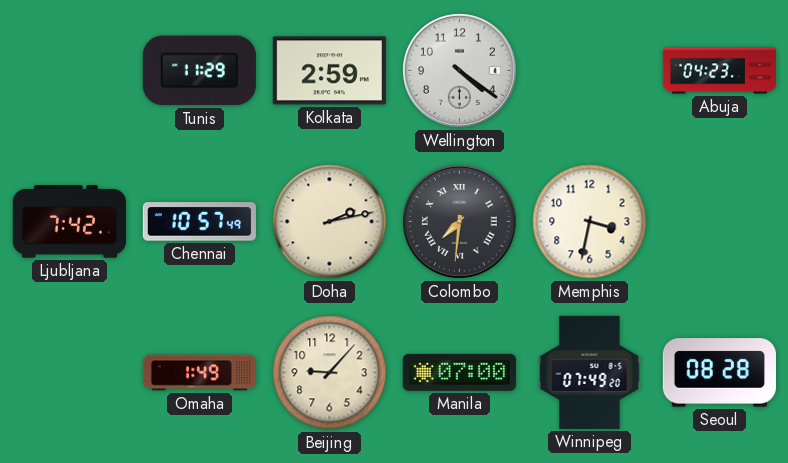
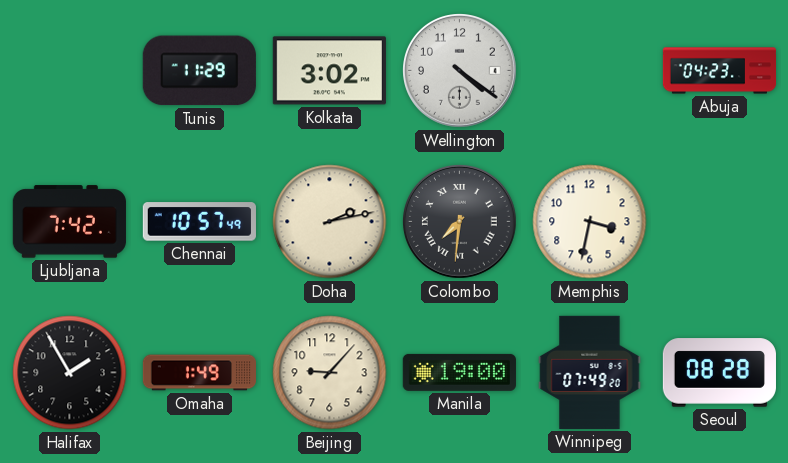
Kolkata: 2:59 -> 3:02
Halifax: none -> 1:55
Manila: 07:00 -> 19:00
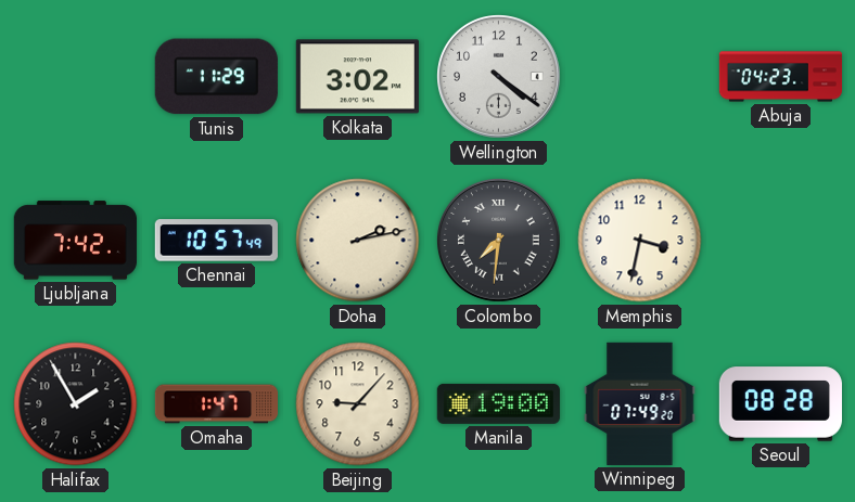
Omaha: 1:49 -> 1:47
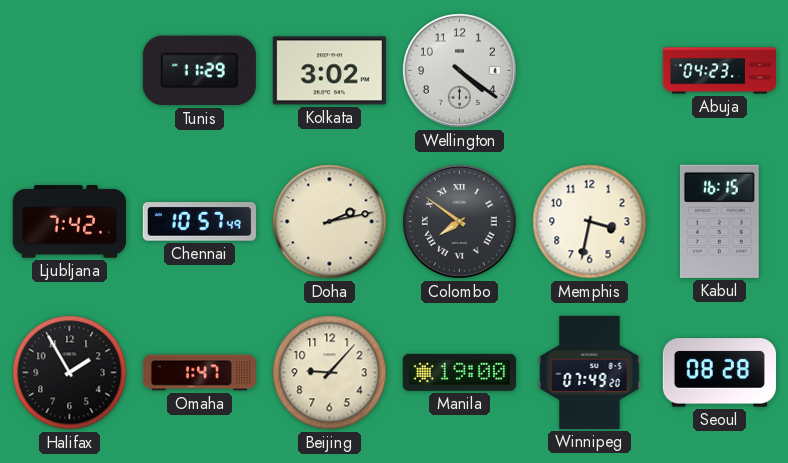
Colombo: 7:31 -> 7:51
Kabul: none -> 16:15
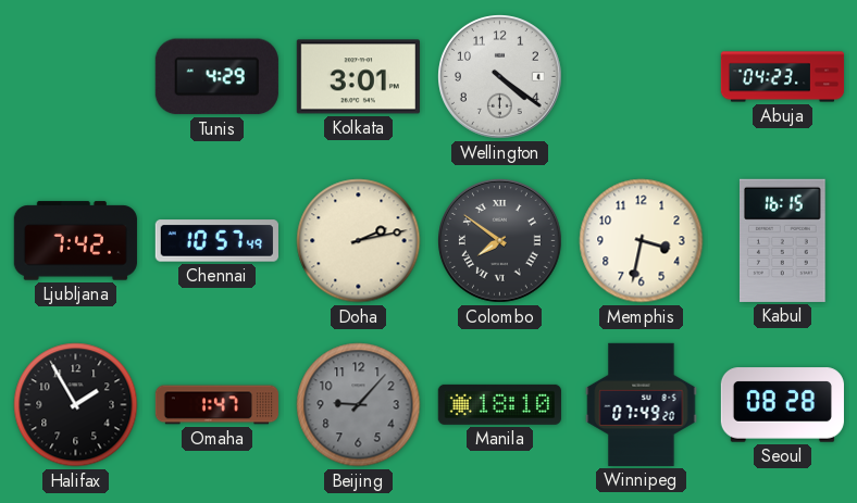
Tunis: 11:29 -> 4:29
Kolkata: 3:02 -> 3:01
Beijing dial: cream -> grey
Manila: 19:00 -> 18:10
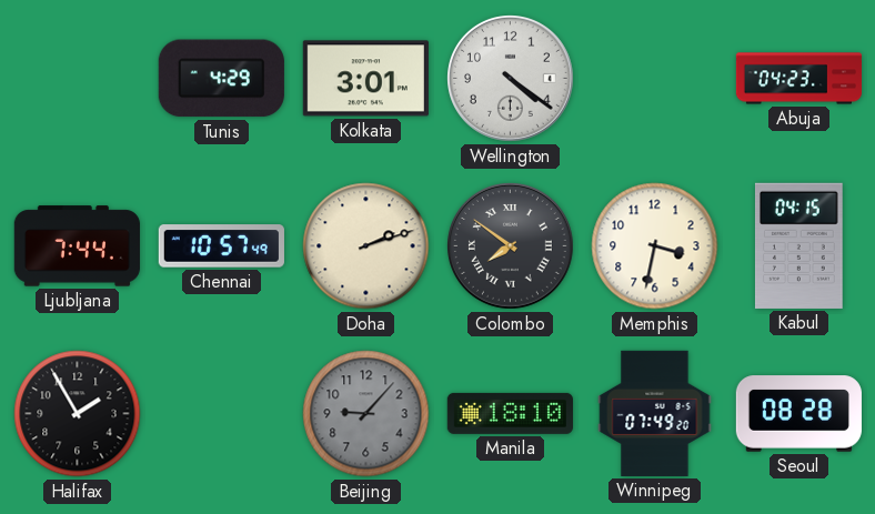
Ljubljana: 7:42 -> 7:44
Doha: 2:13 -> 2:12
Kabul: 16:15 -> 04:15
Omaha: 1:47 -> none
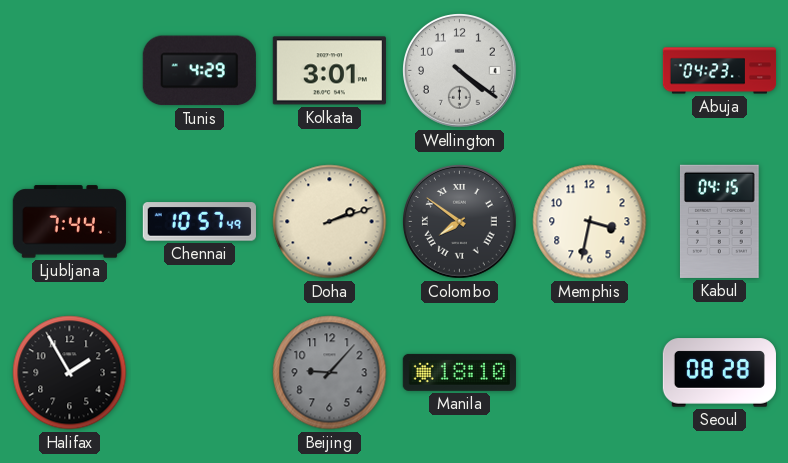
Winnipeg: 07:49 -> none
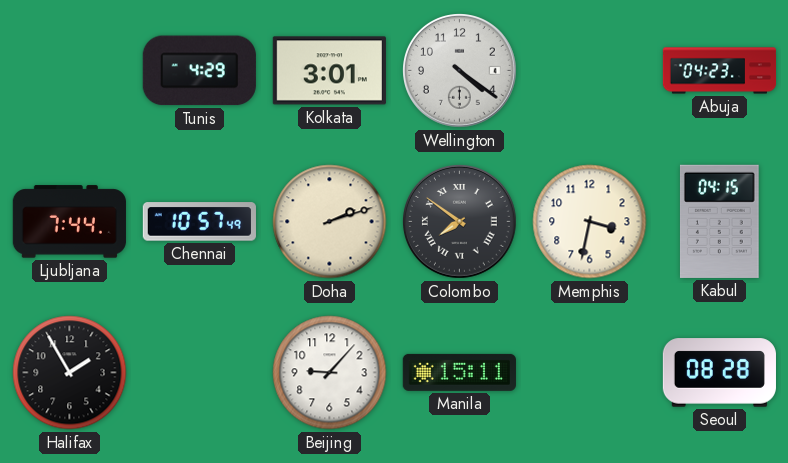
Beijing dial: grey -> white
Manila: 18:10 -> 15:11
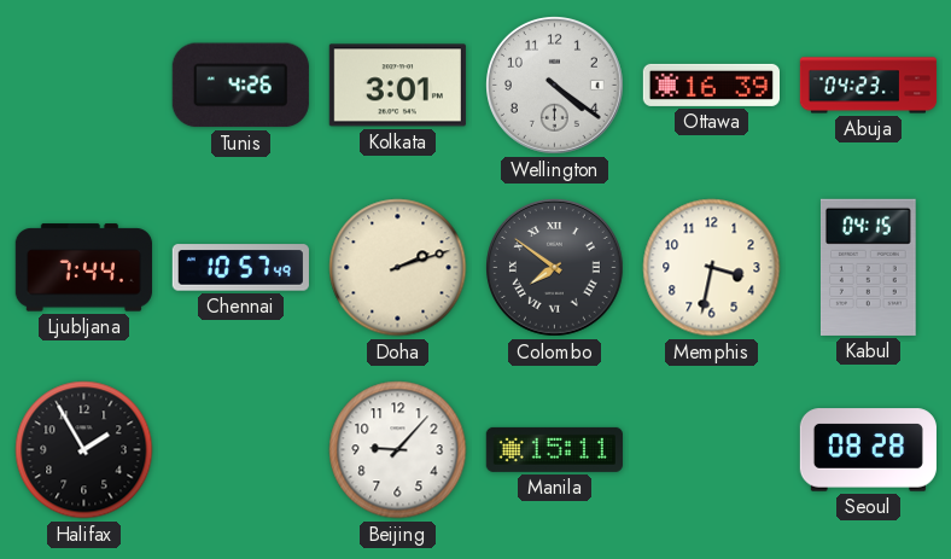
Tunis: 4:29 -> 4:26
Ottawa: none -> 16:39
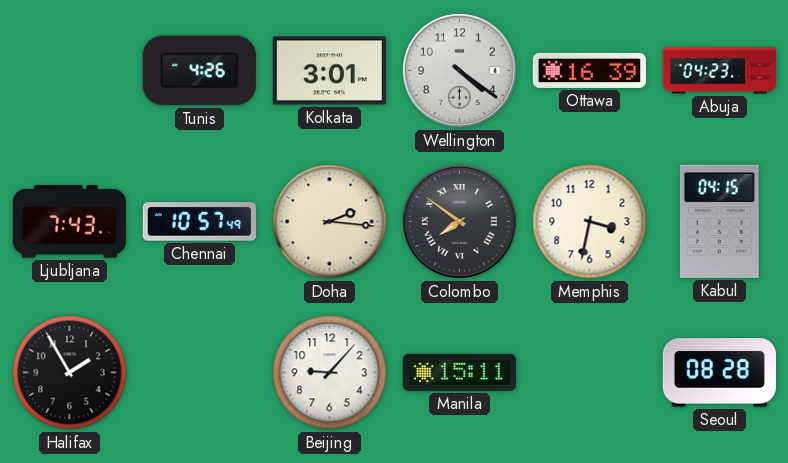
Ljubljana: 7:44 -> 7:43
Doha: 2:12 -> 2:16
